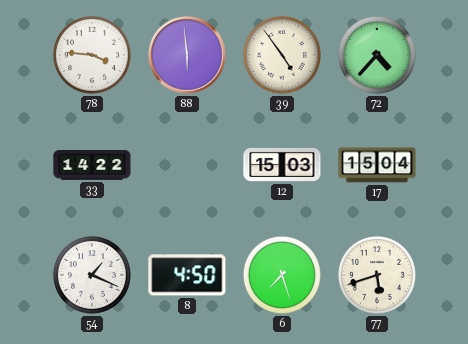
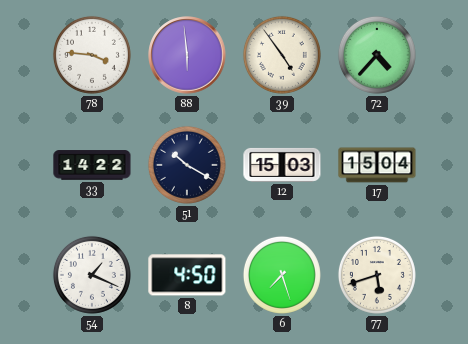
51: none -> 10:20
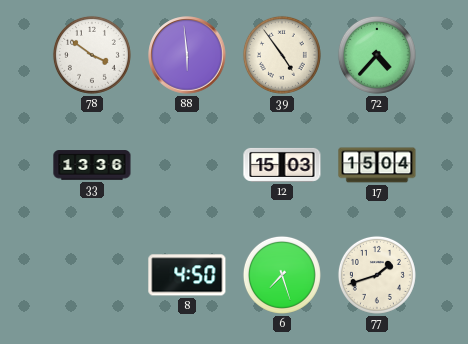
78: 3:46 -> 3:51
33: 14:22 -> 13:36
51: 10:20 -> none
54: 1:19 -> none
77: 5:42 -> 1:42
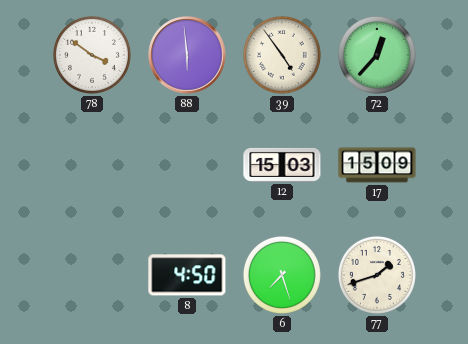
72: 4:37 -> 12:37
33: 13:36 -> none
17: 15:04 -> 15:09
